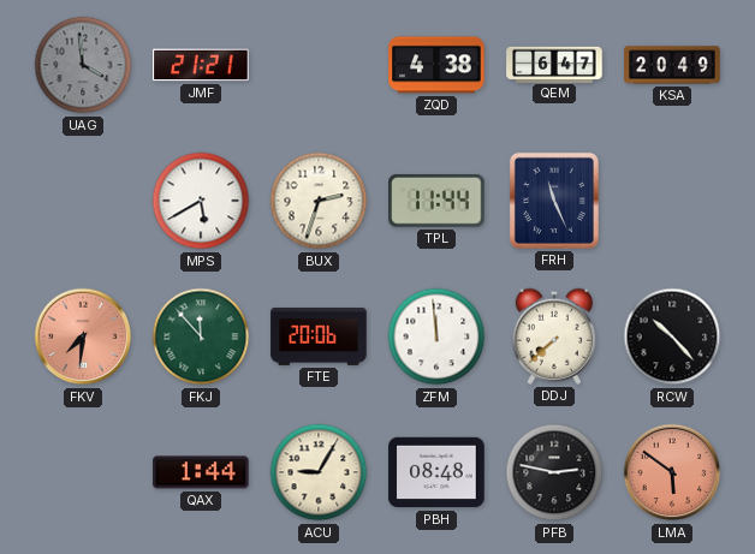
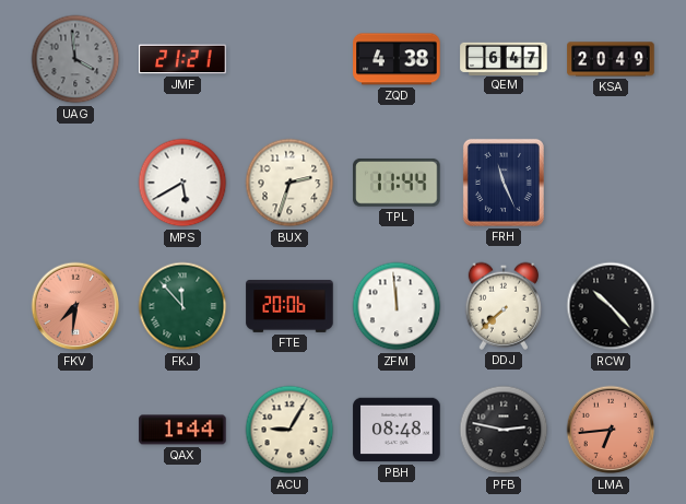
LMA: 5:51 -> 6:44
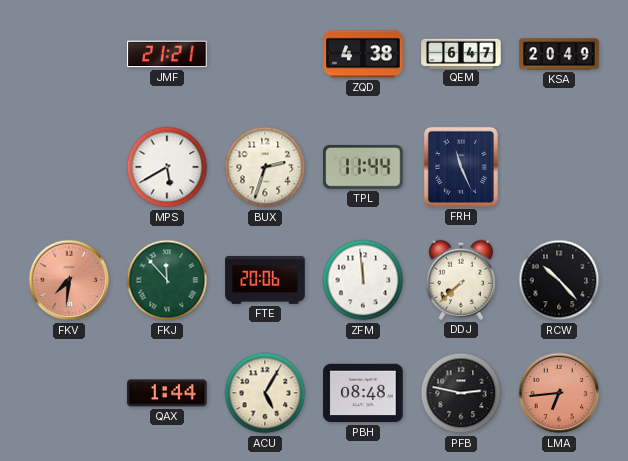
UAG: 3:59 -> none
ACU: 9:05 -> 5:05
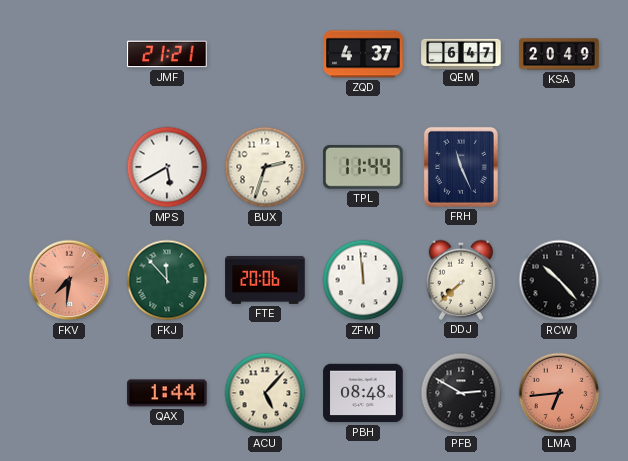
ZQD: 4:38 -> 4:37
ACU: 5:05 -> 5:07
PFB: 2:47 -> 2:50
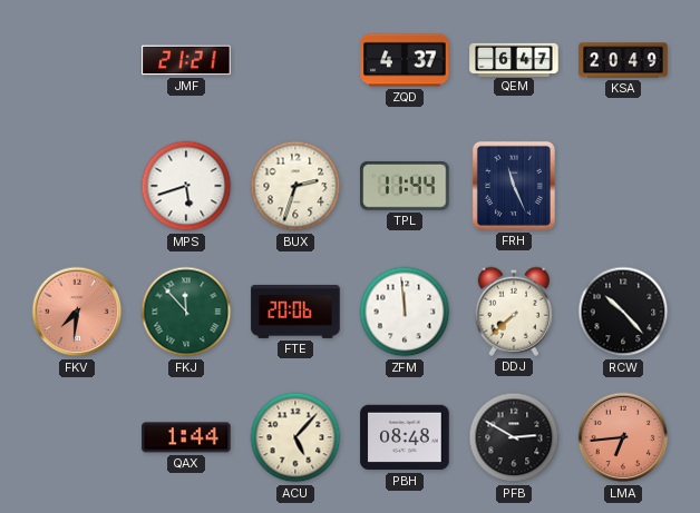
MPS: 5:40 -> 5:42
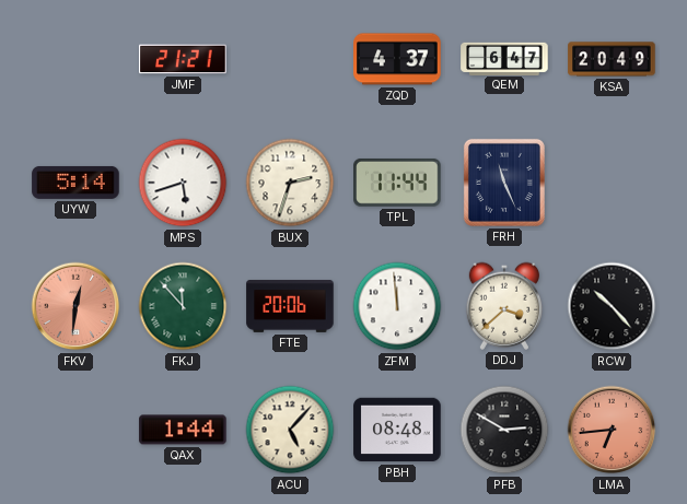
UYW: none -> 5:14
FKV: 7:31 -> 12:31
DDJ: 7:38 -> 3:38
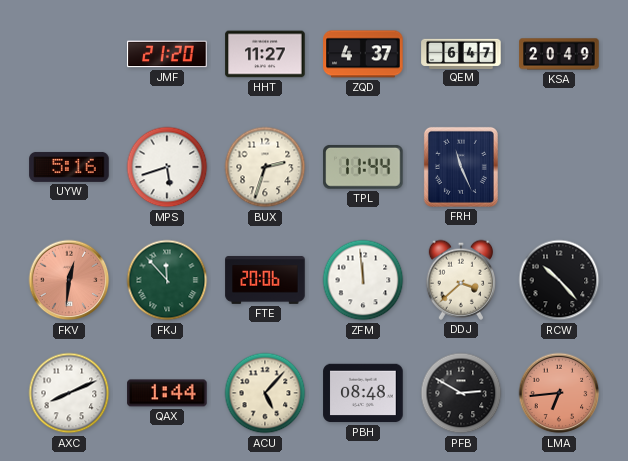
JMF: 21:21 -> 21:20
HHT: none -> 11:27
UYW: 5:14 -> 5:16
AXC: none -> 8:11
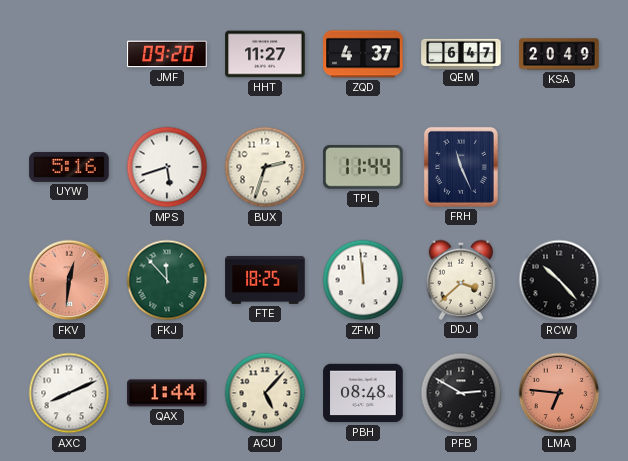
JMF: 21:20 -> 09:20
FTE: 20:06 -> 18:25
LMA: 6:44 -> 6:46
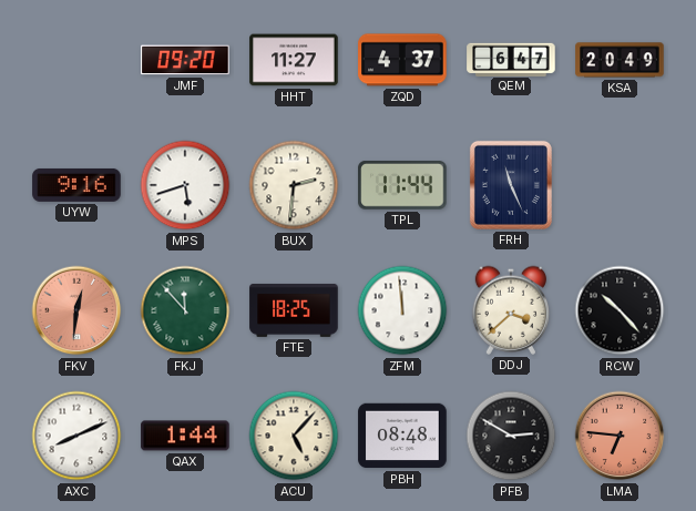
UYW: 5:16 -> 9:16
BUX: 2:33 -> 2:31
